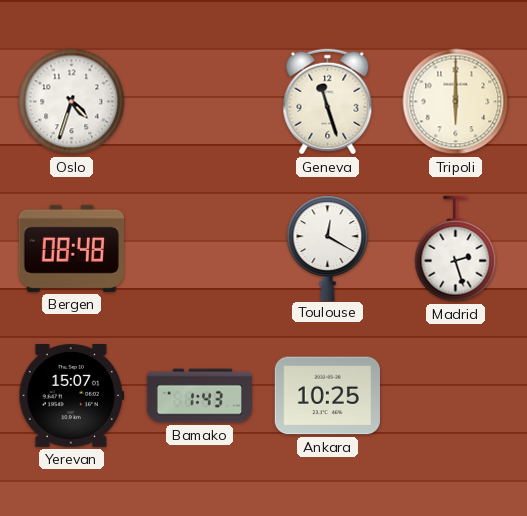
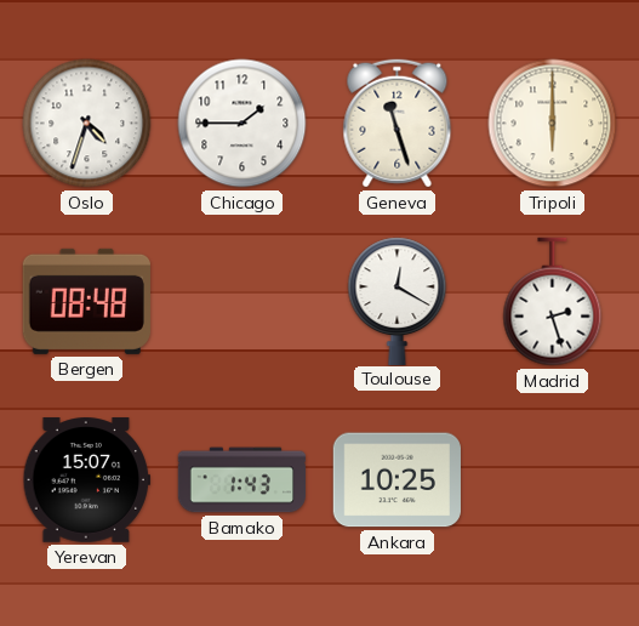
Chicago: none -> 1:45
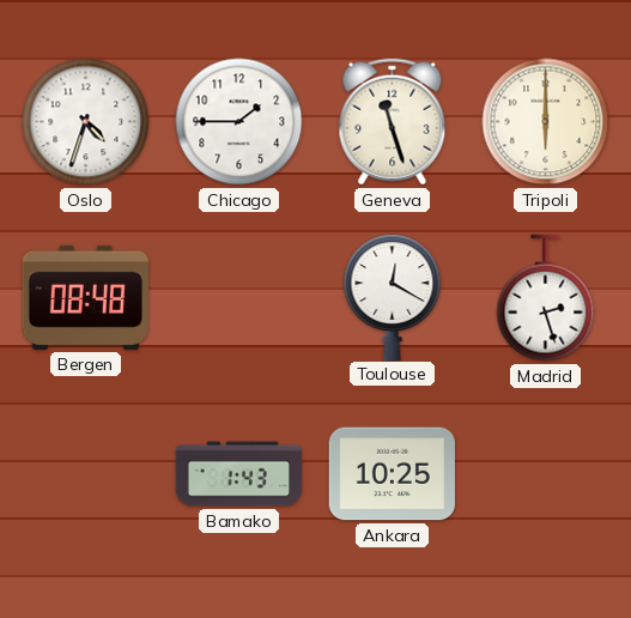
Yerevan: 15:07 -> none
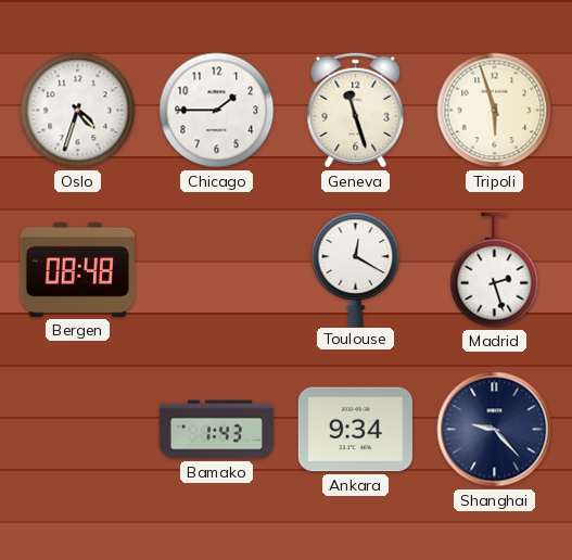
Tripoli: 6:00 -> 5:57
Ankara: 10:25 -> 9:34
Shanghai: none -> 9:23
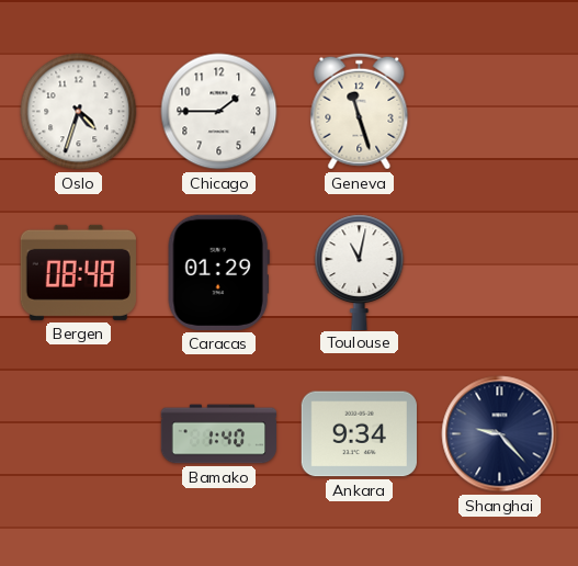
Tripoli: 5:57 -> none
Caracas: none -> 01:29
Toulouse: 12:20 -> 11:02
Madrid: 2:27 -> none
Bamako: 1:43 -> 1:40
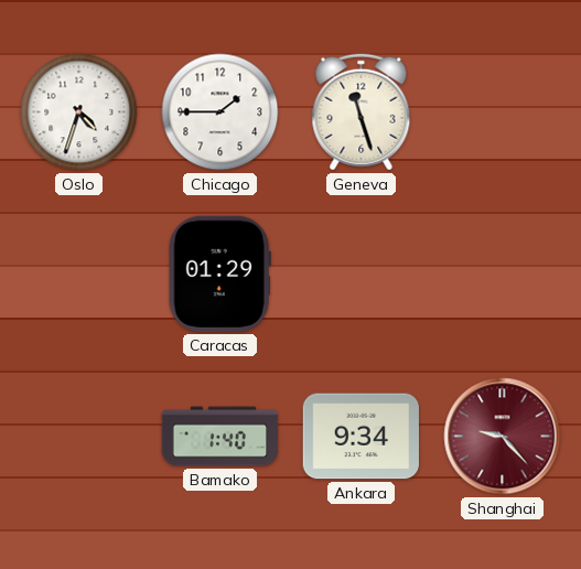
Bergen: 08:48 -> none
Toulouse: 11:02 -> none
Shanghai dial: navy -> burgundy
